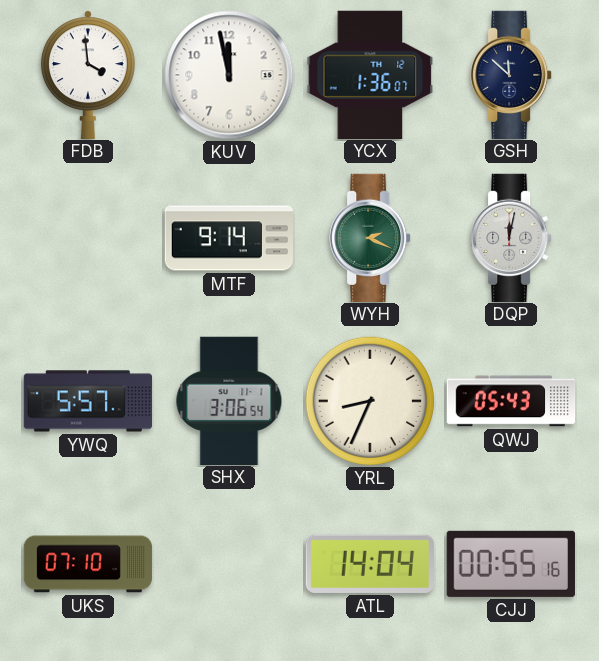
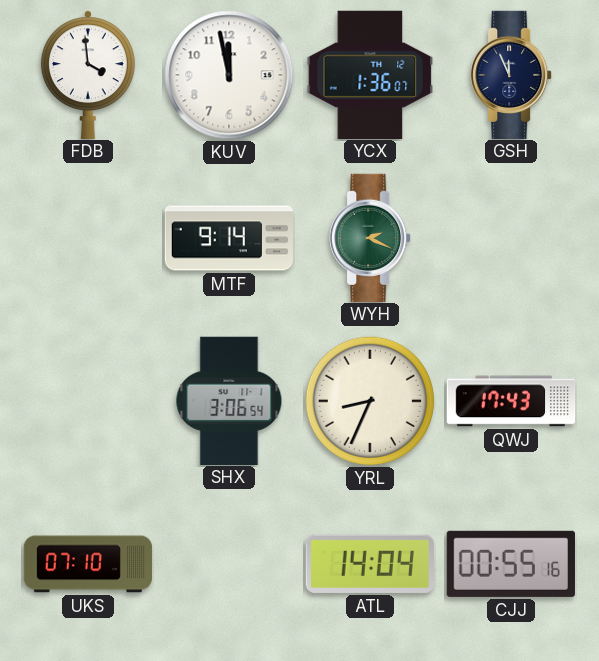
GSH: 11:52 -> 11:56
DQP: 12:02 -> none
YWQ: 5:57 -> none
QWJ: 05:43 -> 17:43
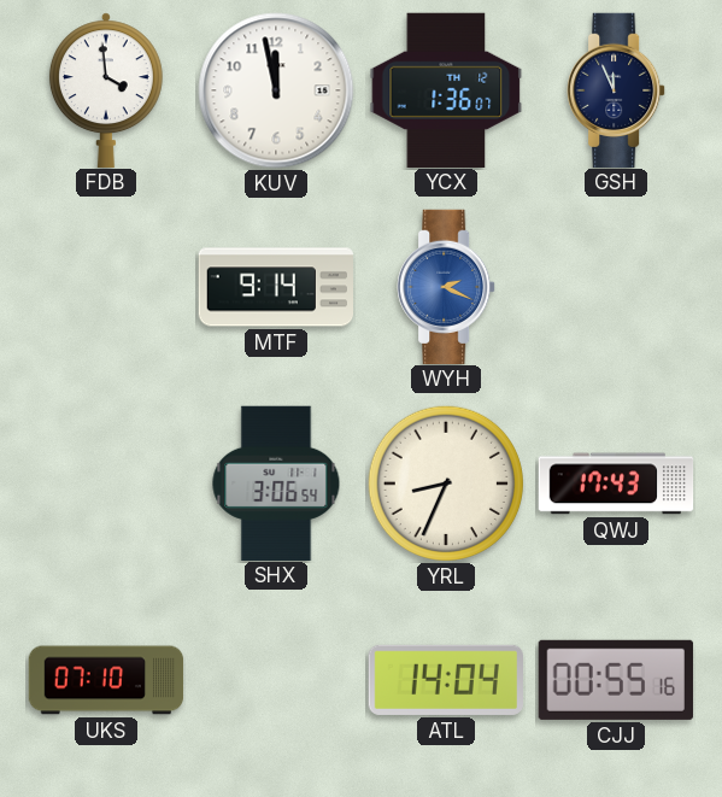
WYH dial: green -> blue
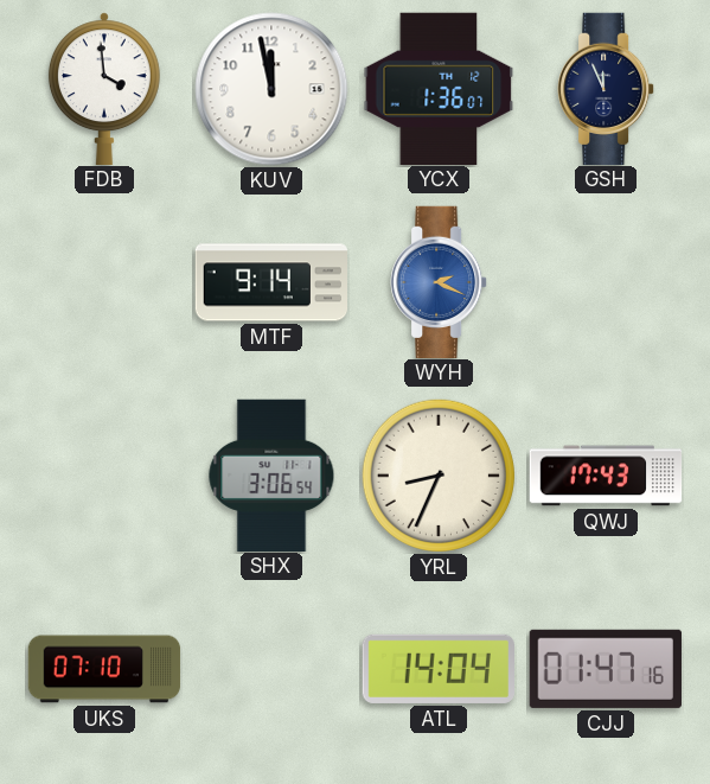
CJJ: 00:55 -> 01:47
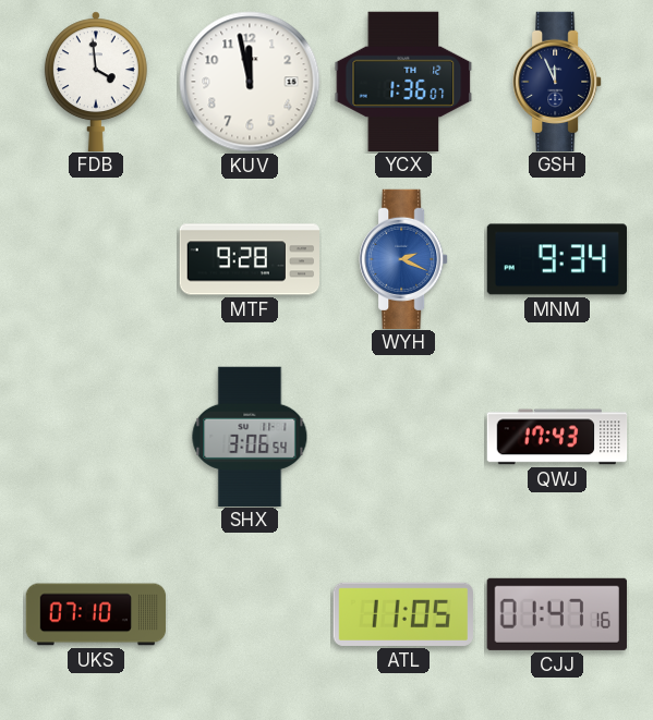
MTF: 9:14 -> 9:28
MNM: none -> 9:34
YRL: 8:34 -> none
ATL: 14:04 -> 11:05
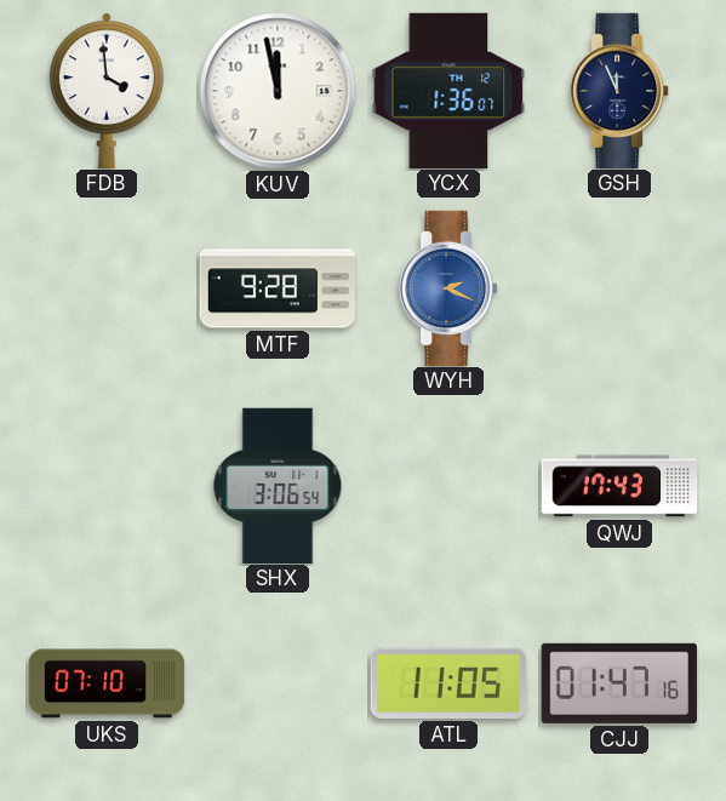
MNM: 9:34 -> none
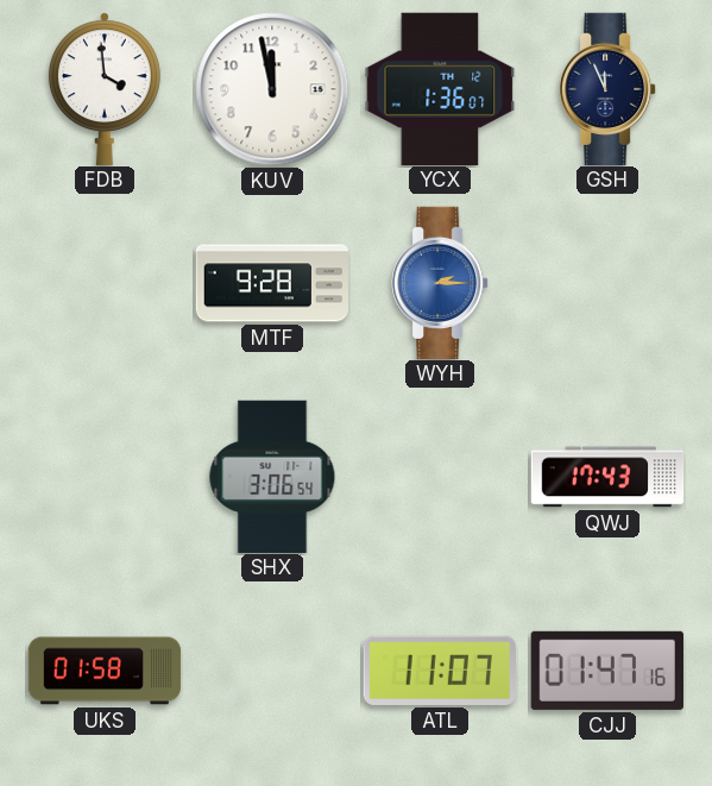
WYH: 2:19 -> 2:15
UKS: 07:10 -> 01:58
ATL: 11:05 -> 11:07
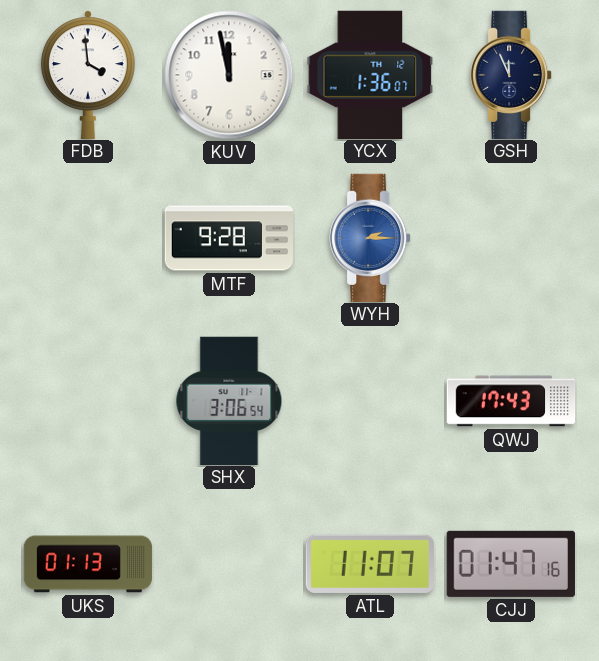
UKS: 01:58 -> 01:13
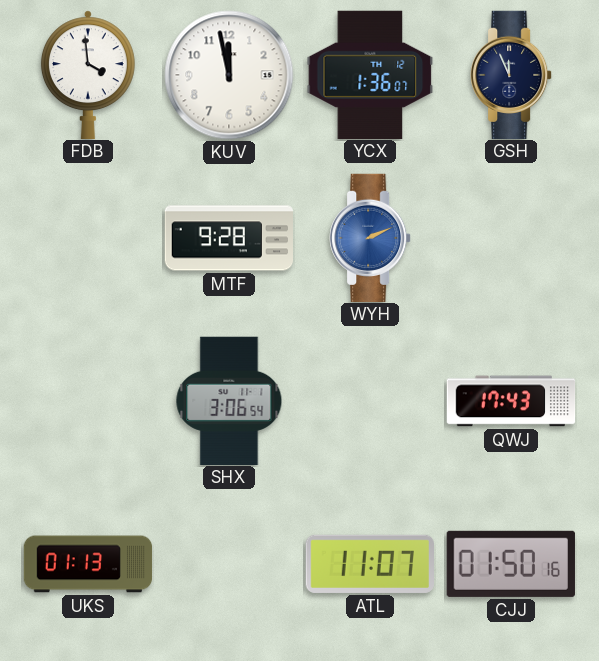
WYH: 2:15 -> 2:11
CJJ: 01:47 -> 01:50
